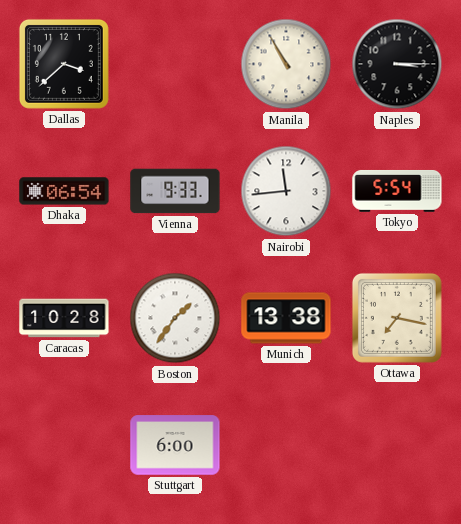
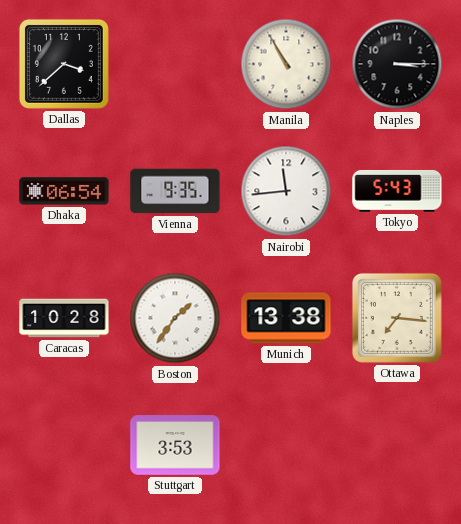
Vienna: 9:33 -> 9:35
Tokyo: 5:54 -> 5:43
Ottawa: 7:17 -> 7:16
Stuttgart: 6:00 -> 3:53
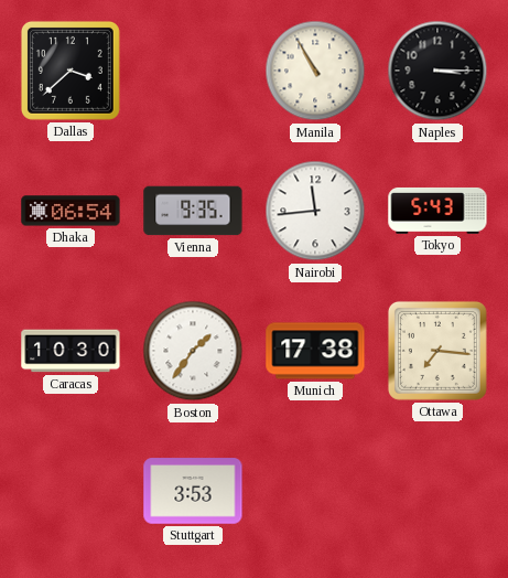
Caracas: 10:28 -> 10:30
Munich: 13:38 -> 17:38
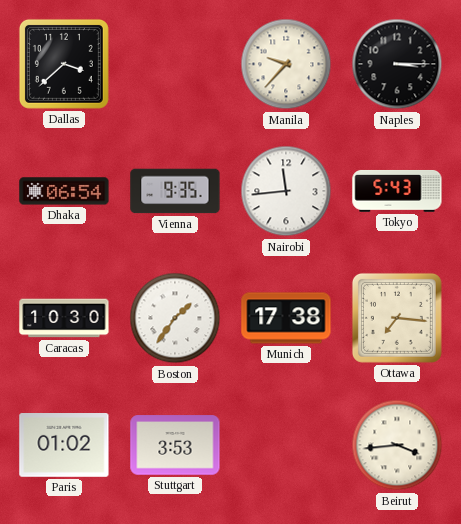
Manila: 10:55 -> 9:37
Paris: none -> 01:02
Beirut: none -> 3:44
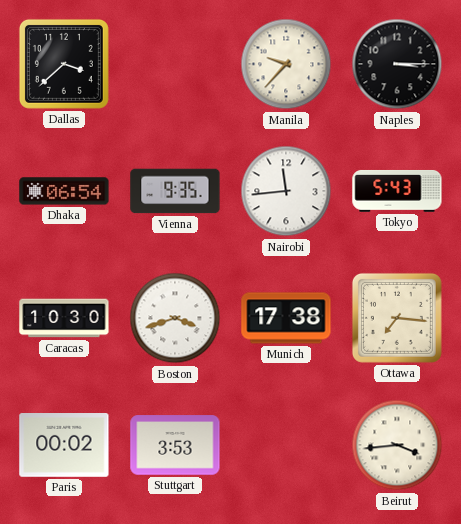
Boston: 1:36 -> 3:42
Paris: 01:02 -> 00:02
